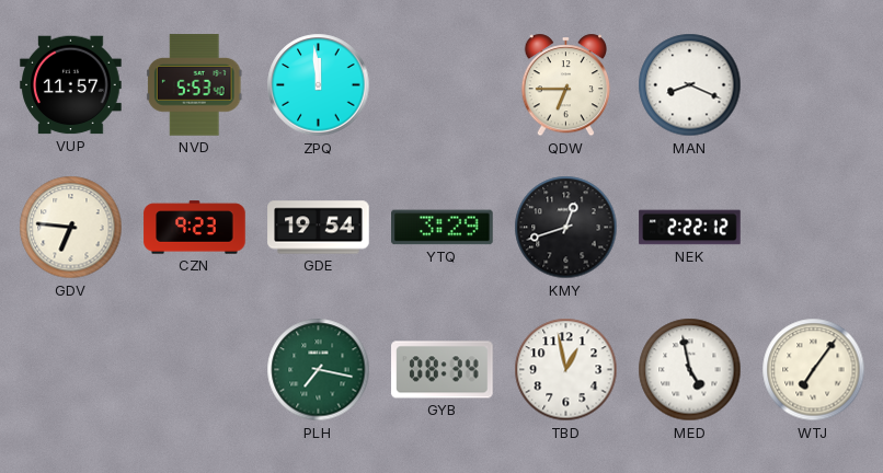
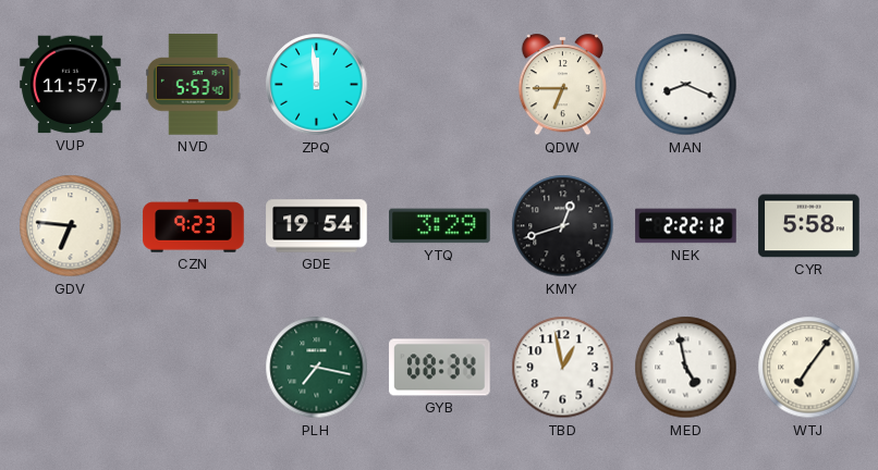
CYR: none -> 5:58
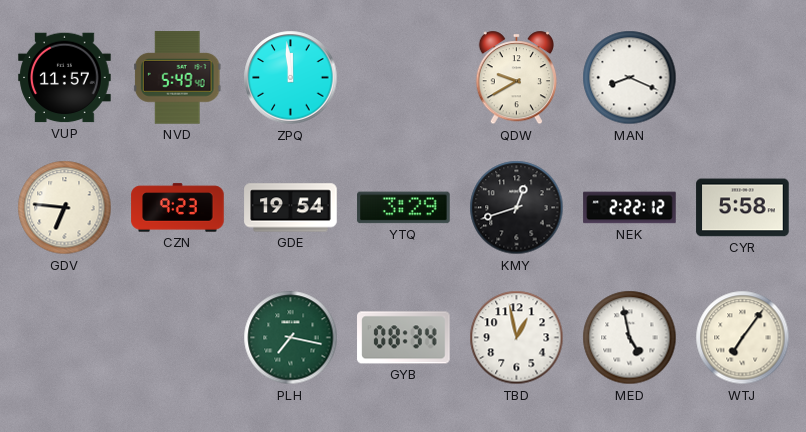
NVD: 5:53 -> 5:49
QDW: 6:45 -> 9:40
